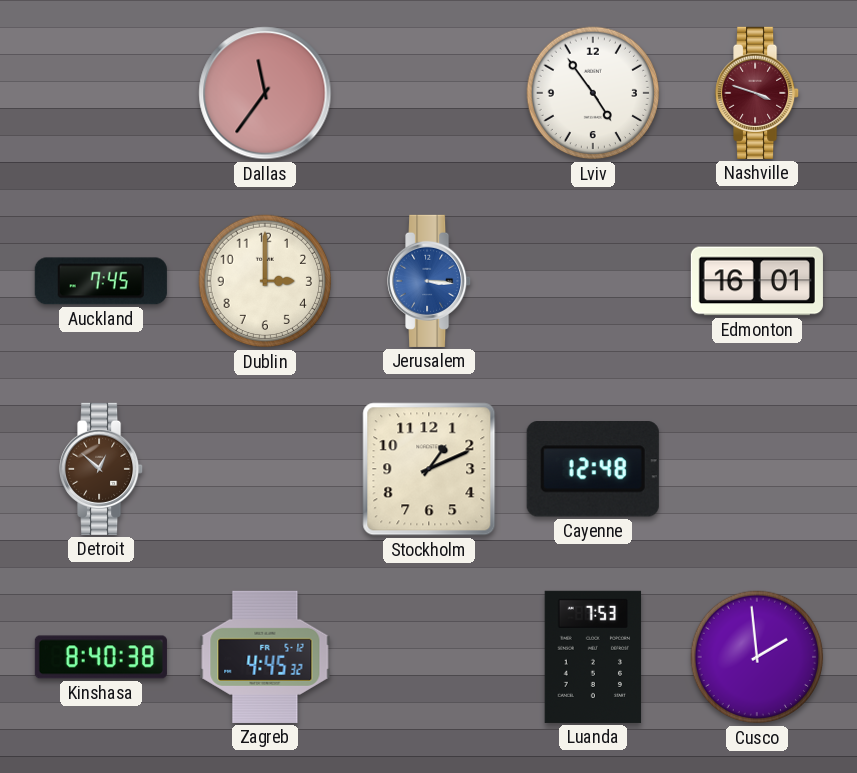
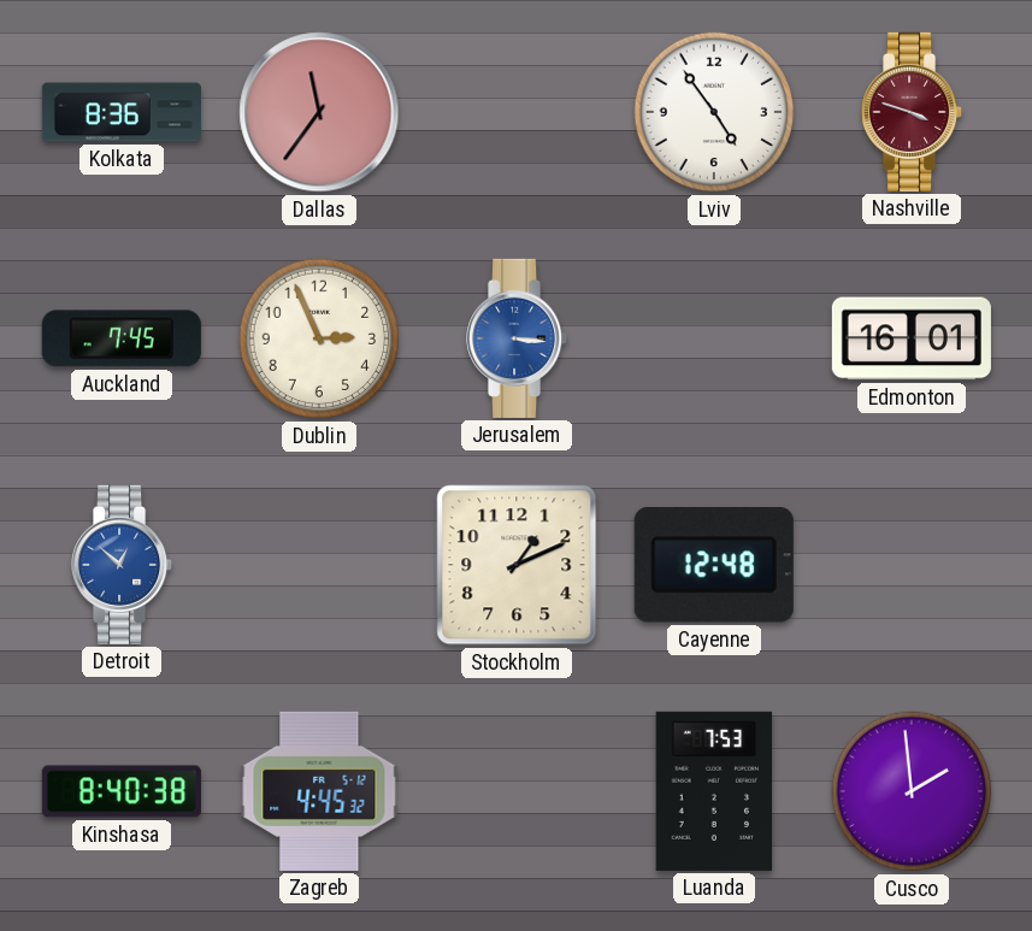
Kolkata: none -> 8:36
Dublin: 3:00 -> 2:56
Detroit dial: brown -> blue
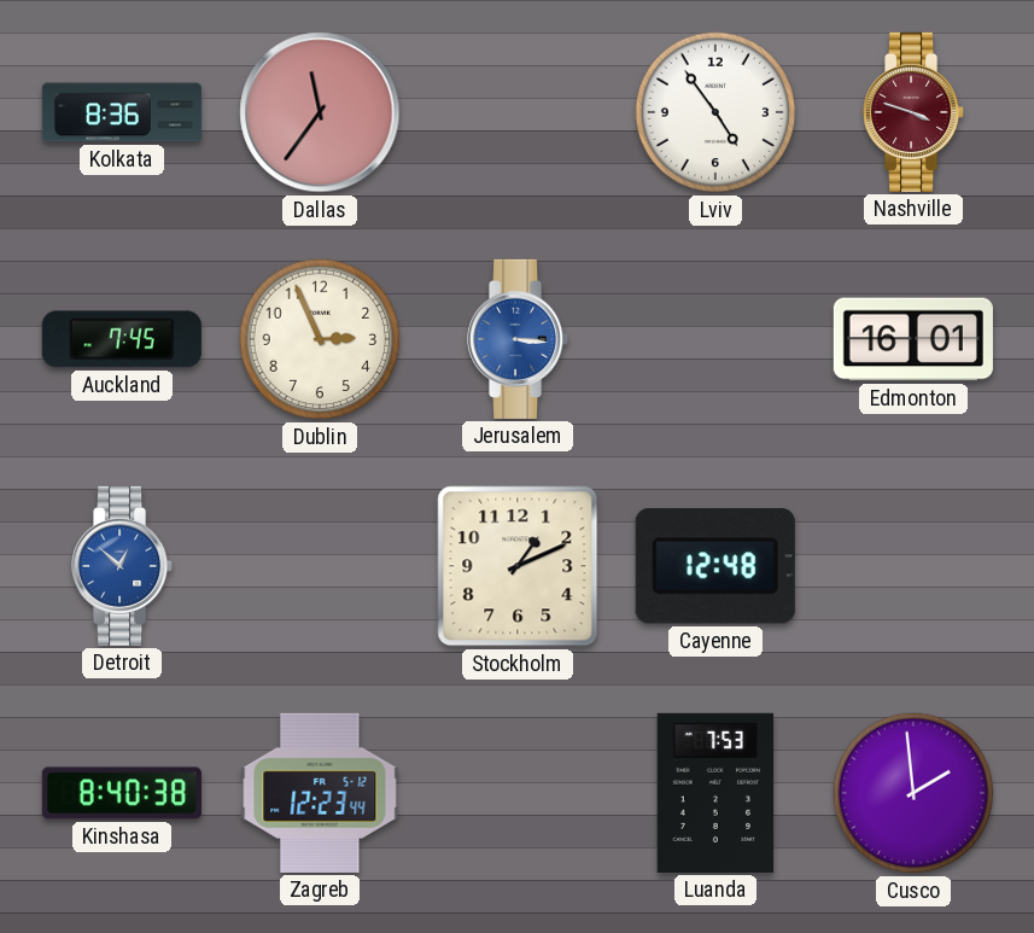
Zagreb: 4:45 -> 12:23
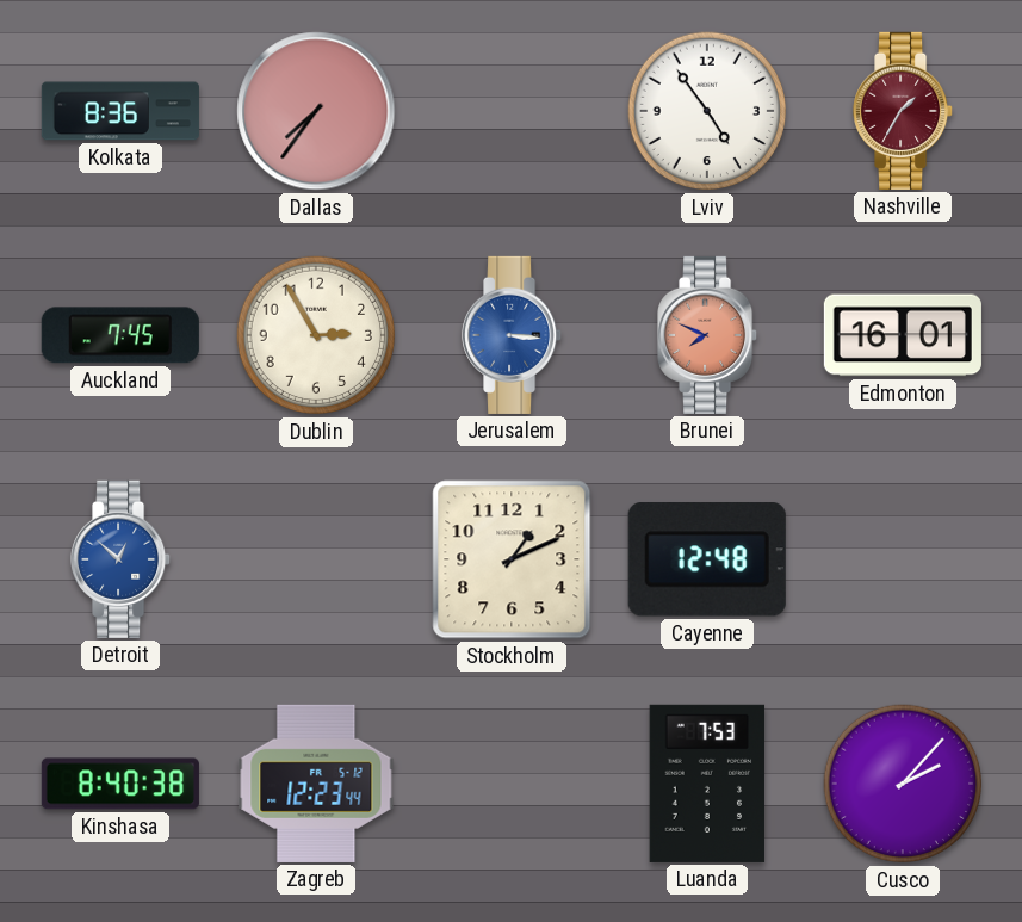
Dallas: 11:36 -> 7:36
Nashville: 3:48 -> 1:35
Dublin: 2:56 -> 2:55
Brunei: none -> 7:49
Cusco: 1:59 -> 2:07
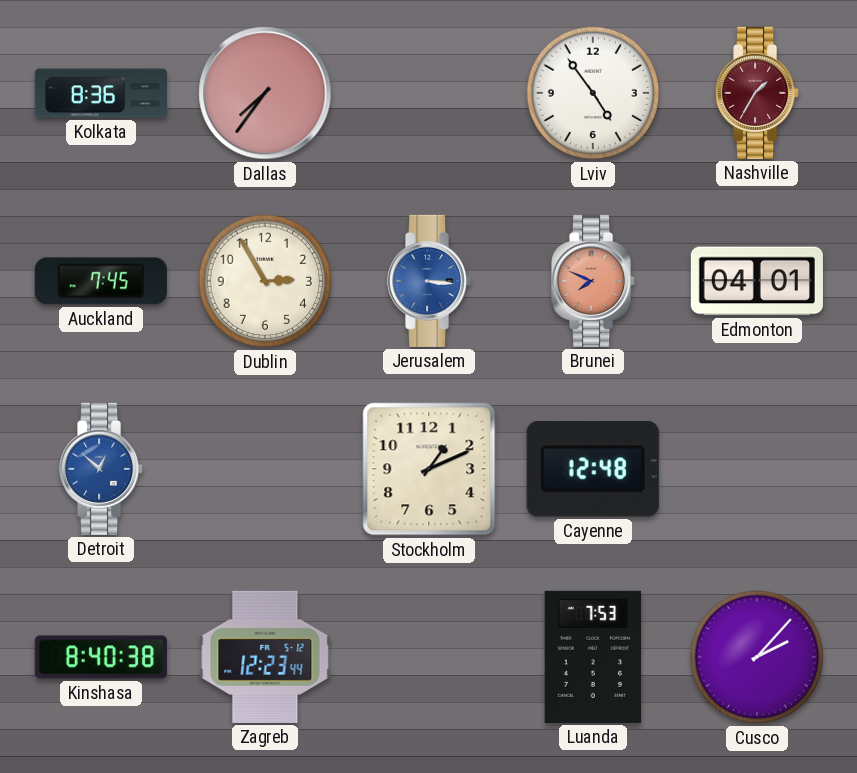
Edmonton: 16:01 -> 04:01
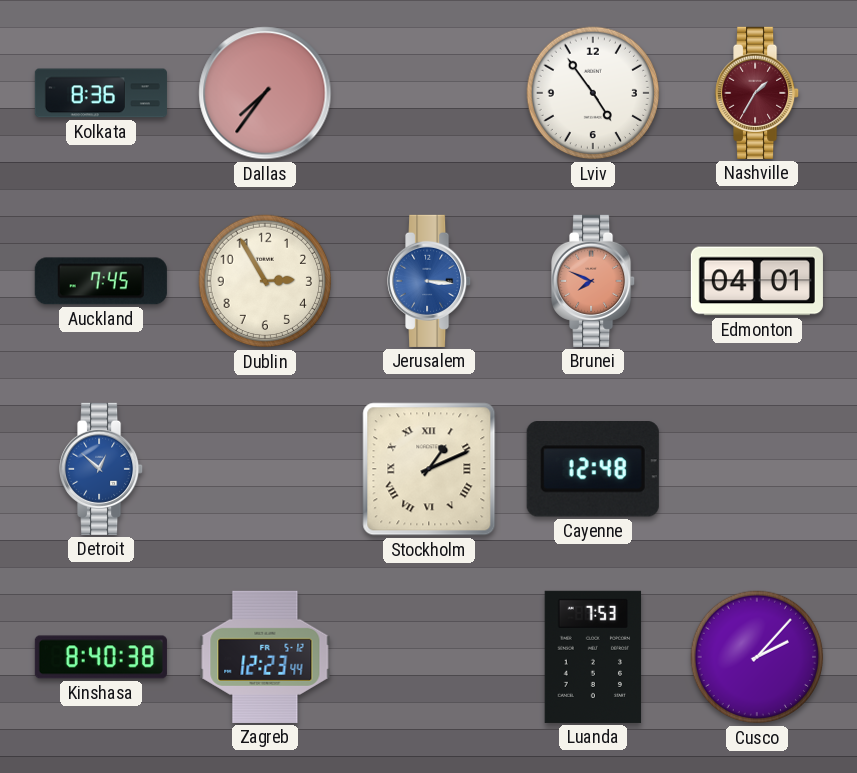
Stockholm numerals: Arabic -> Roman
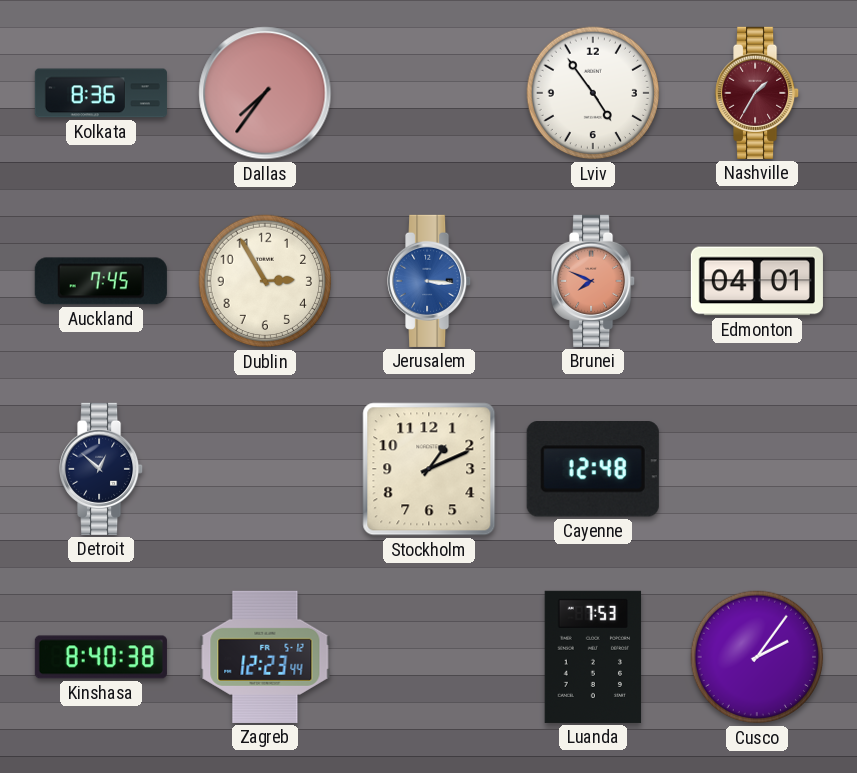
Detroit dial: blue -> navy
Stockholm numerals: Roman -> Arabic
Cusco: 2:07 -> 2:06
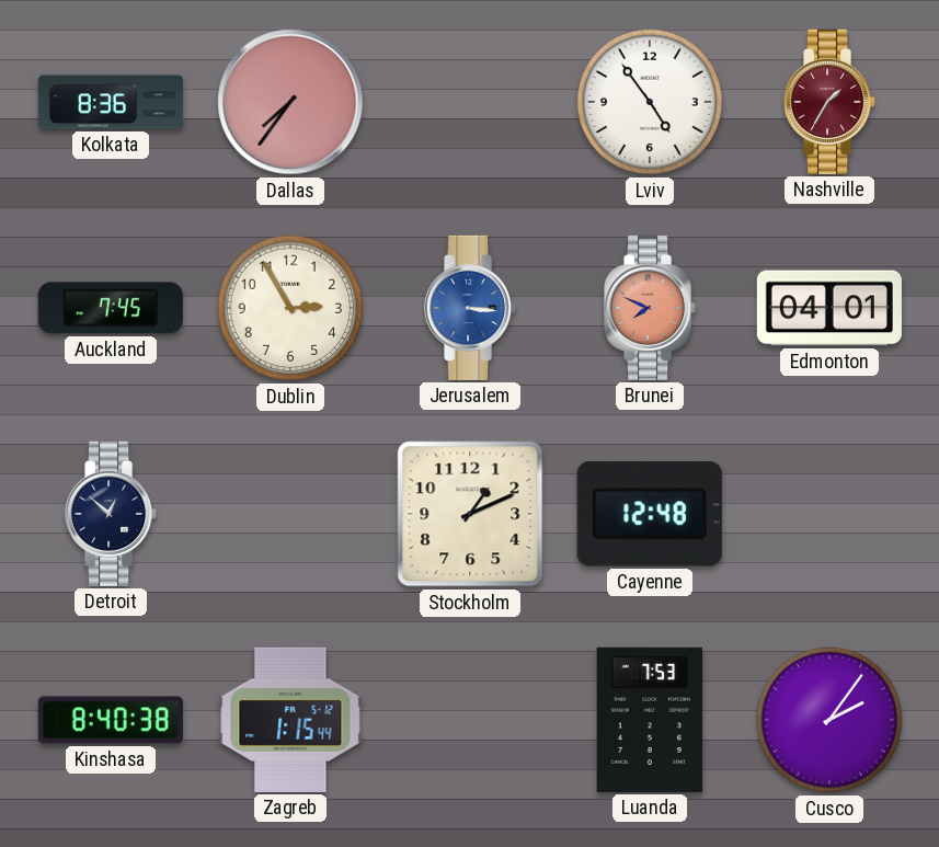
Zagreb: 12:23 -> 1:15
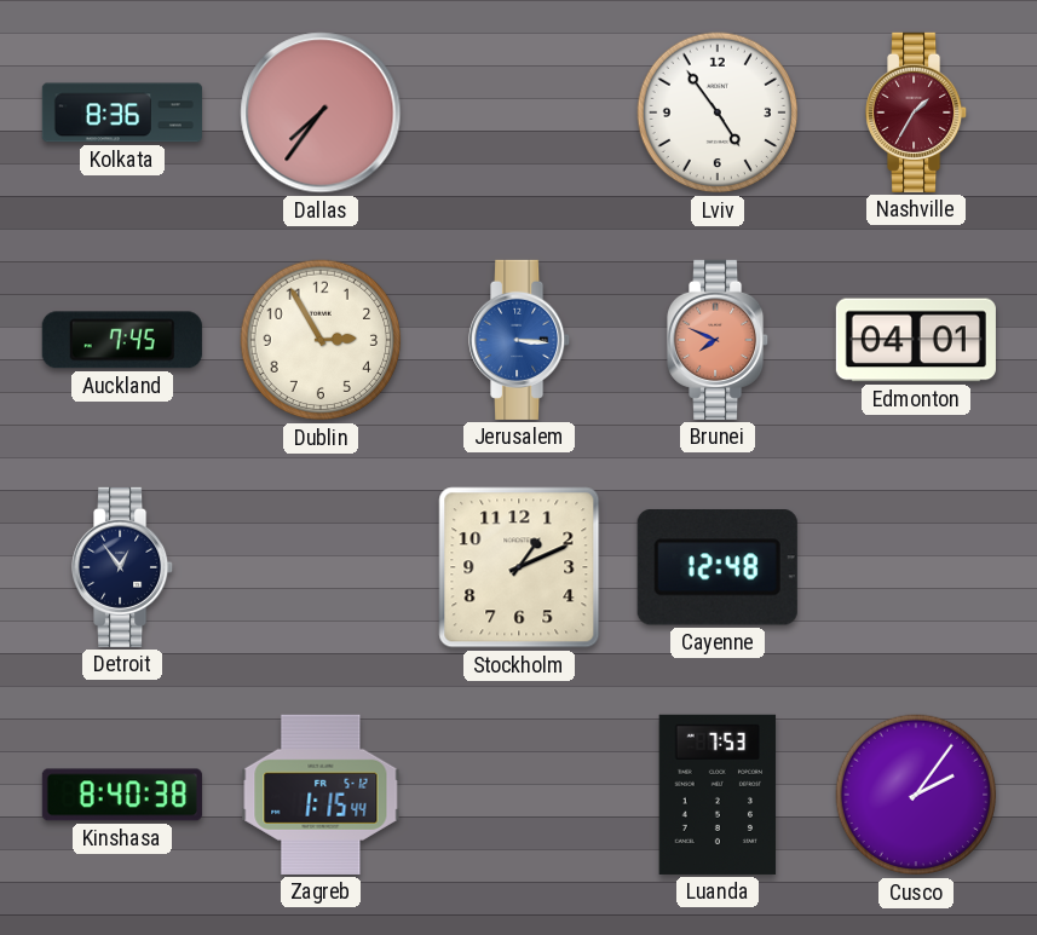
Detroit: 12:52 -> 12:54
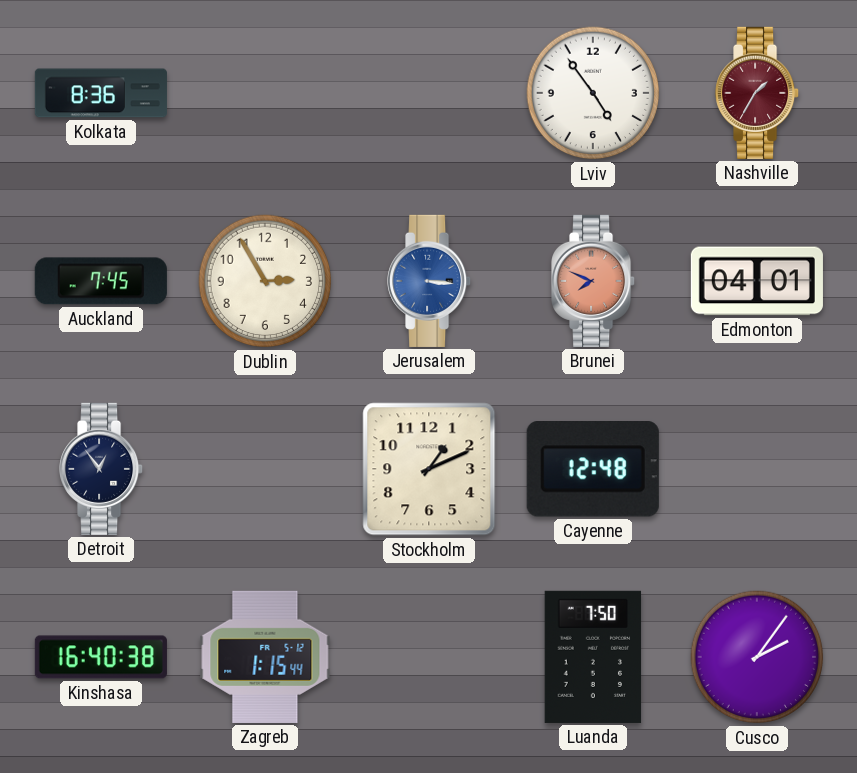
Dallas: 7:36 -> none
Kinshasa: 8:40 -> 16:40
Luanda: 7:53 -> 7:50
